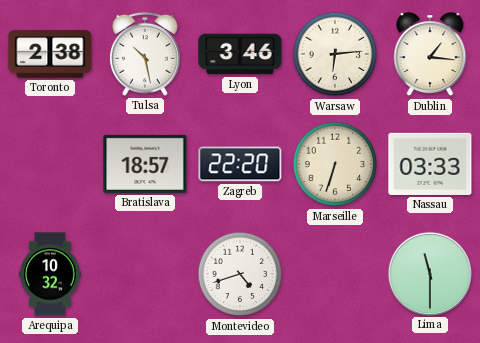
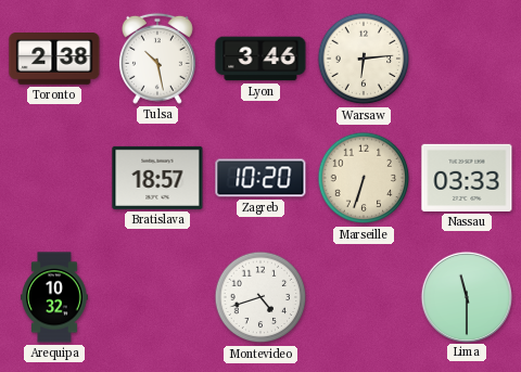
Dublin: 1:16 -> none
Zagreb: 22:20 -> 10:20
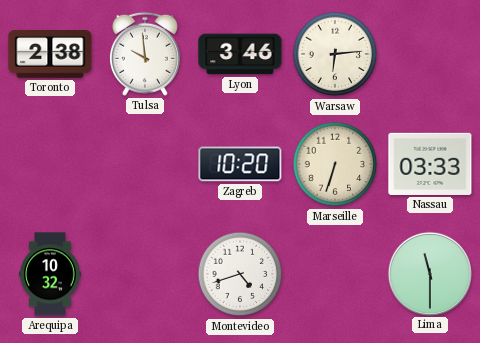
Tulsa: 10:28 -> 9:59
Bratislava: 18:57 -> none
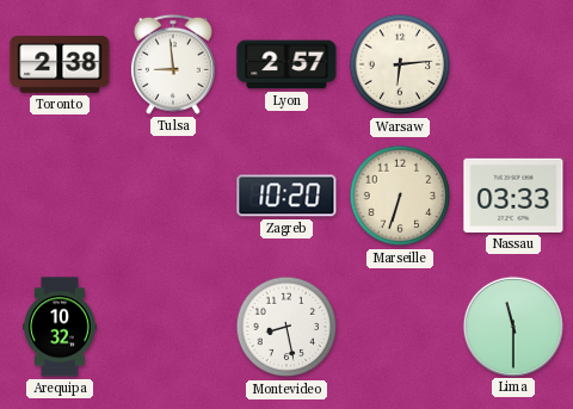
Tulsa: 9:59 -> 8:59
Lyon: 3:46 -> 2:57
Montevideo: 4:42 -> 8:28
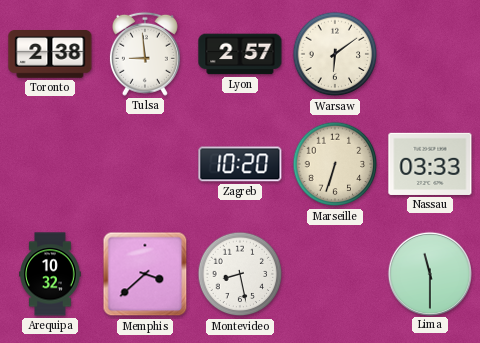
Warsaw: 6:14 -> 6:09
Memphis: none -> 3:38
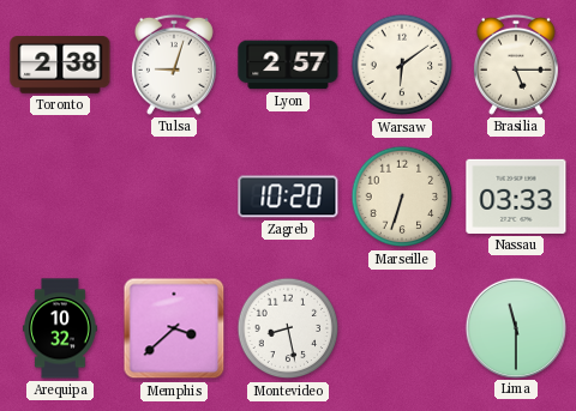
Tulsa: 8:59 -> 9:03
Brasilia: none -> 5:15
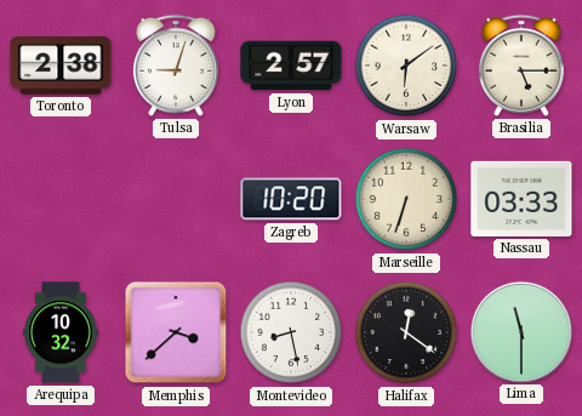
Halifax: none -> 12:21
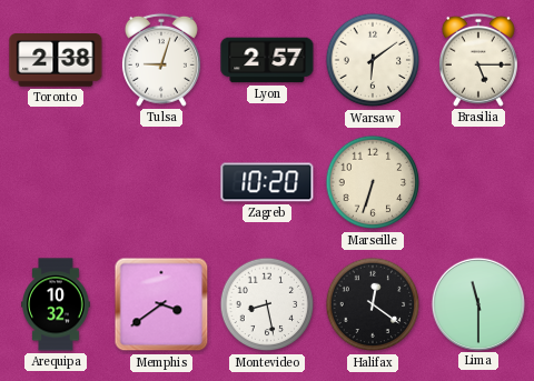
Nassau: 03:33 -> none
Memphis: 3:38 -> 3:39
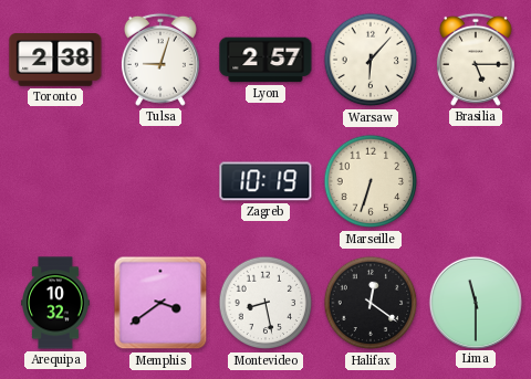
Warsaw: 6:09 -> 6:07
Zagreb: 10:20 -> 10:19
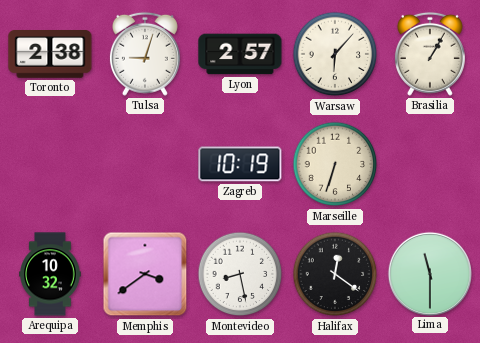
Brasilia: 5:15 -> 1:05
